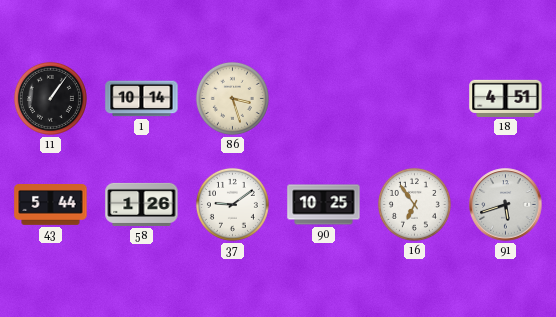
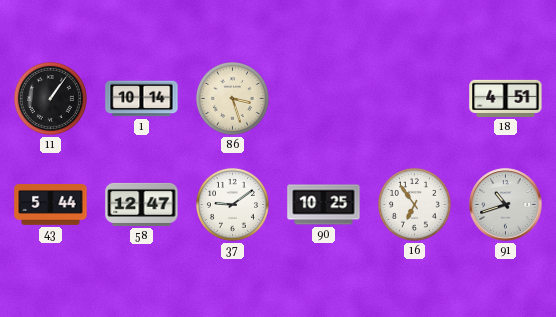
58: 1:26 -> 12:47
91: 5:42 -> 10:42
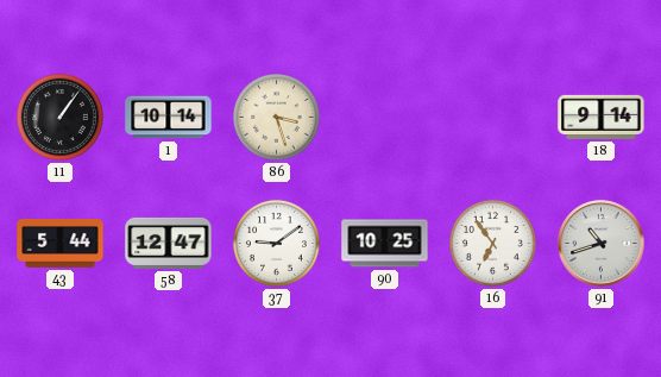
18: 4:51 -> 9:14
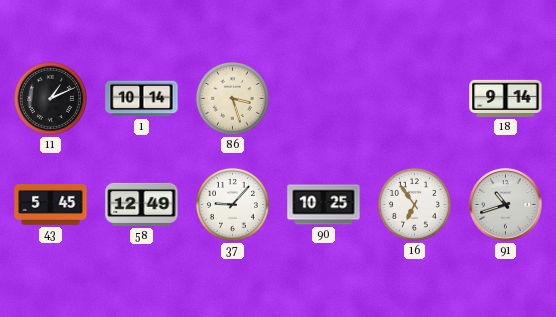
11: 1:06 -> 1:11
43: 5:44 -> 5:45
58: 12:47 -> 12:49
37: 9:09 -> 9:07
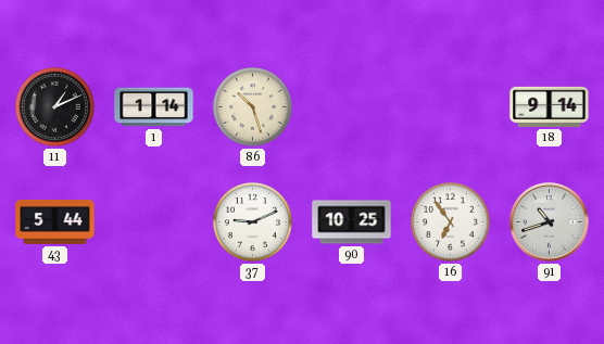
1: 10:14 -> 1:14
86: 3:27 -> 10:27
43: 5:45 -> 5:44
58: 12:49 -> none
37: 9:07 -> 9:11
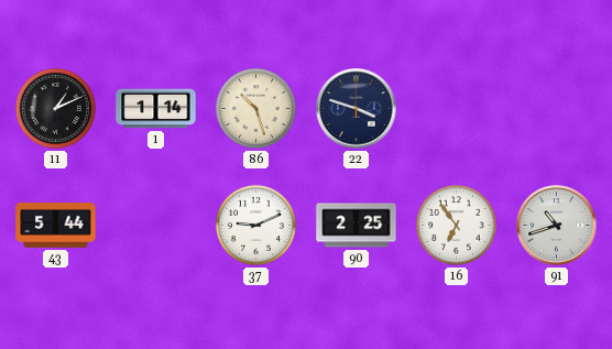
22: none -> 3:48
18: 9:14 -> none
90: 10:25 -> 2:25
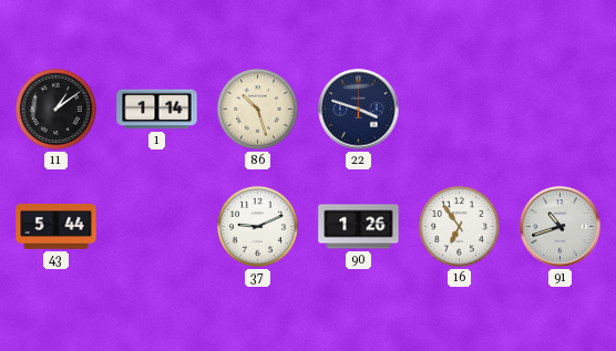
11: 1:11 -> 1:09
90: 2:25 -> 1:26
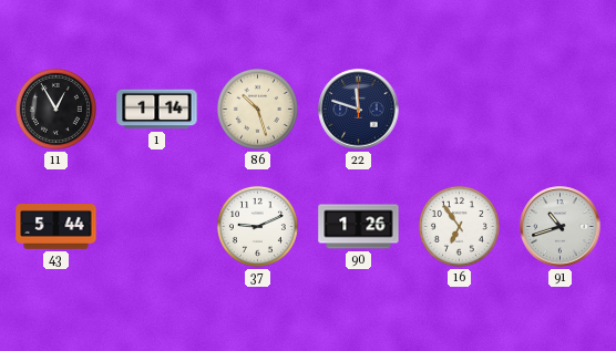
11: 1:09 -> 12:55
22: 3:48 -> 11:48
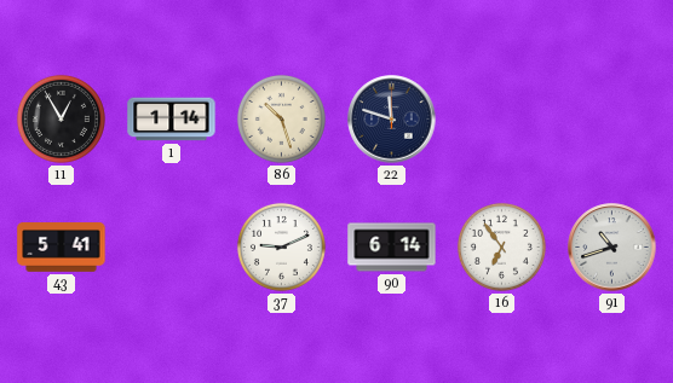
43: 5:44 -> 5:41
90: 1:26 -> 6:14
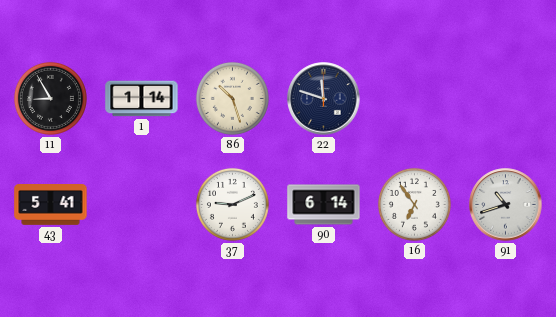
11: 12:55 -> 8:55
